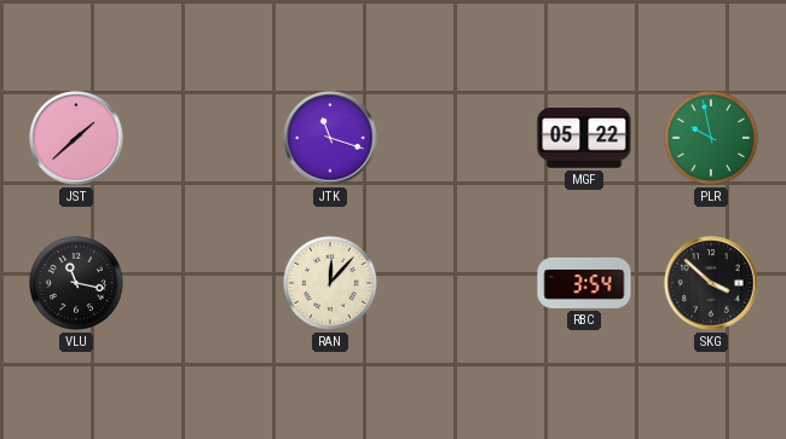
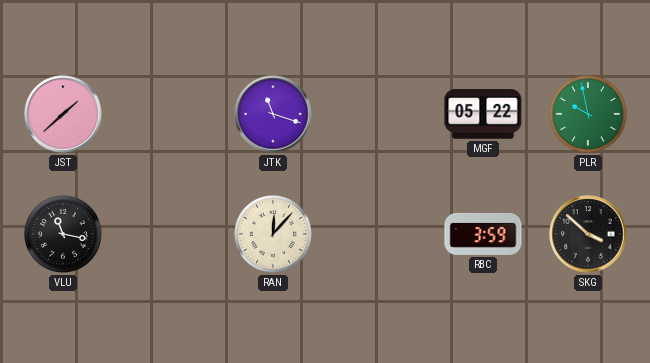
RBC: 3:54 -> 3:59
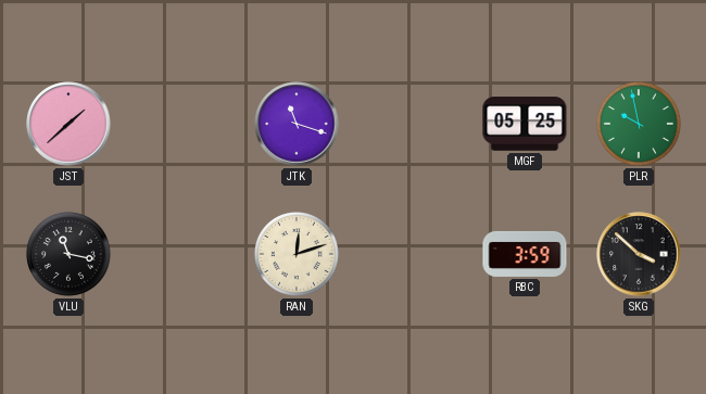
MGF: 05:22 -> 05:25
RAN: 12:07 -> 12:12
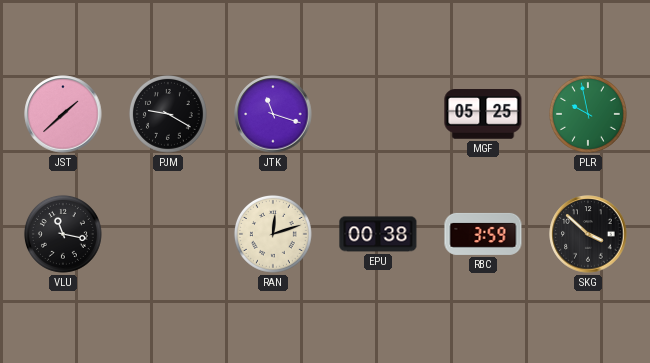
PJM: none -> 9:20
EPU: none -> 00:38
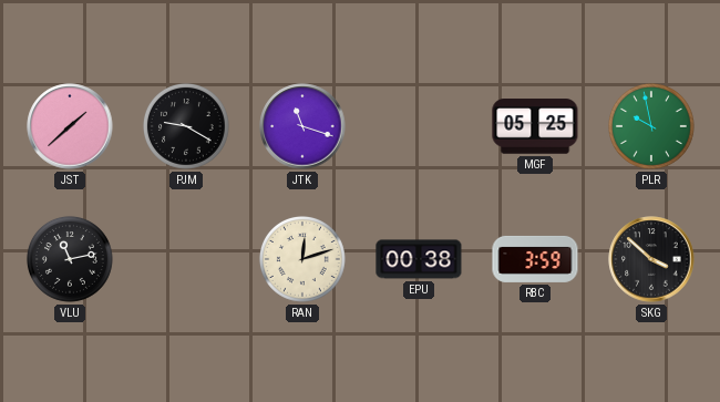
VLU: 11:17 -> 11:13
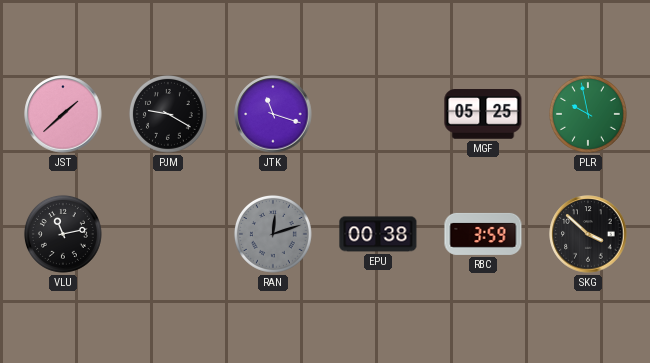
RAN dial: cream -> grey
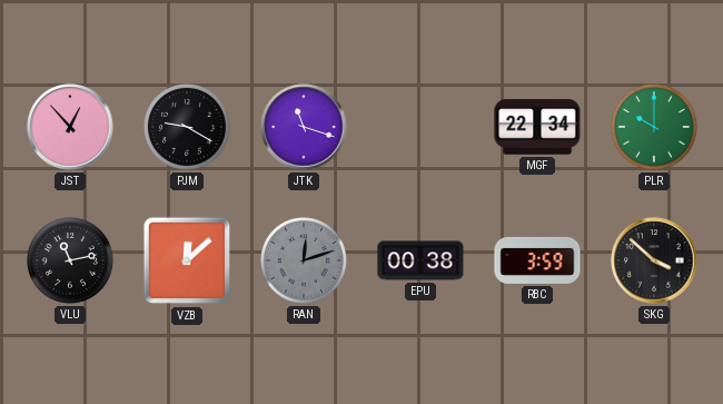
JST: 1:38 -> 12:53
MGF: 05:25 -> 22:34
PLR: 9:58 -> 10:00
VZB: none -> 12:08
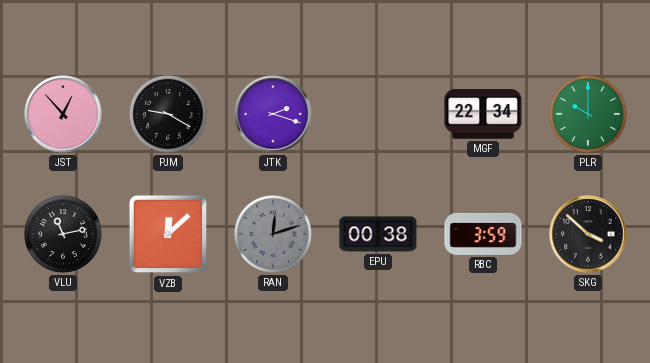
JTK: 11:18 -> 2:18
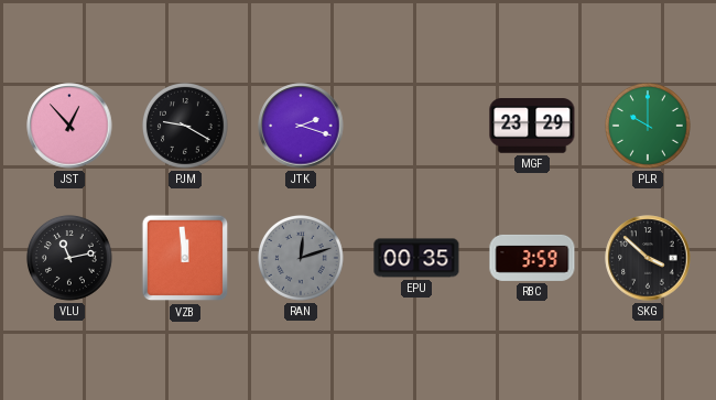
MGF: 22:34 -> 23:29
VZB: 12:08 -> 11:59
EPU: 00:38 -> 00:35
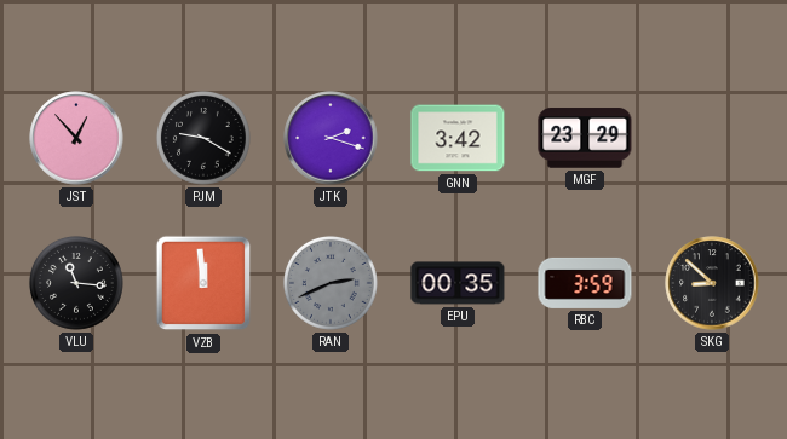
GNN: none -> 3:42
PLR: 10:00 -> none
VLU: 11:13 -> 11:16
RAN: 12:12 -> 2:41
SKG: 3:52 -> 8:52
